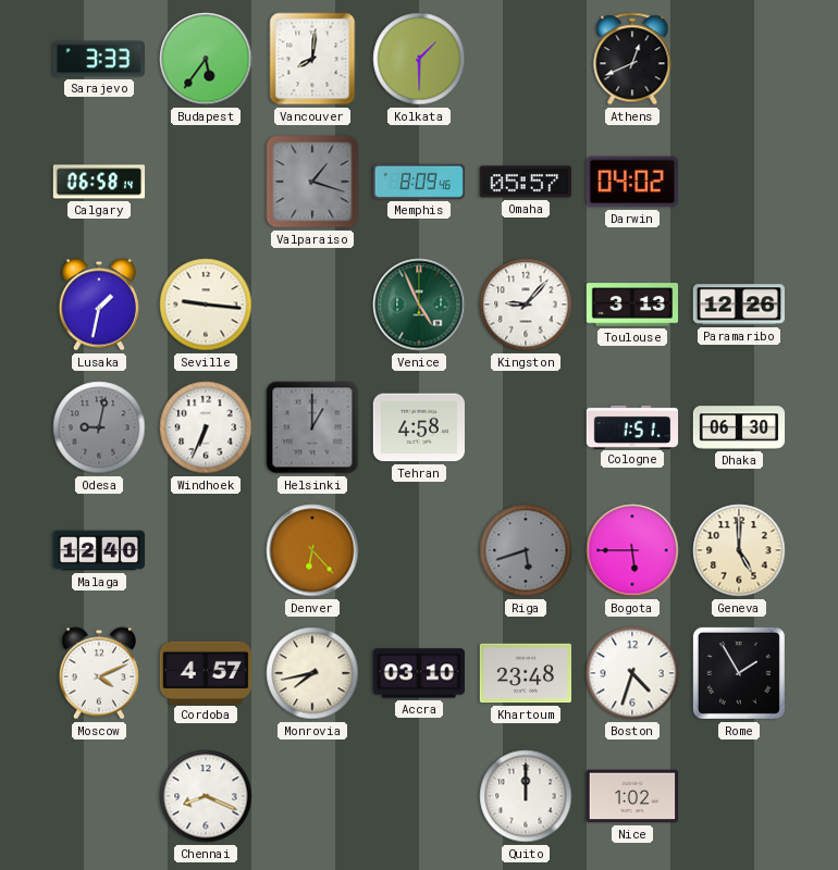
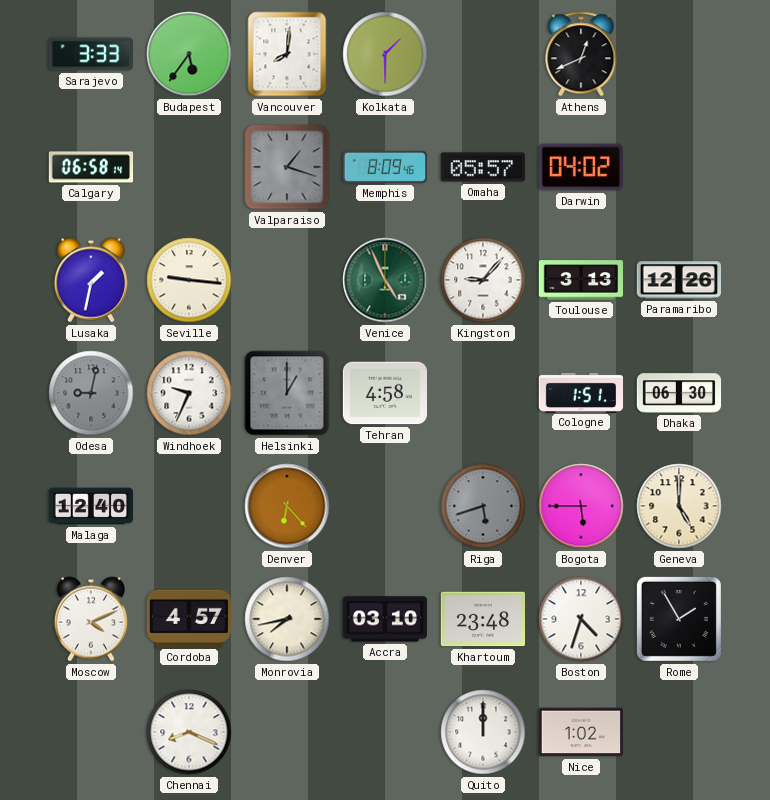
Windhoek: 6:34 -> 9:34
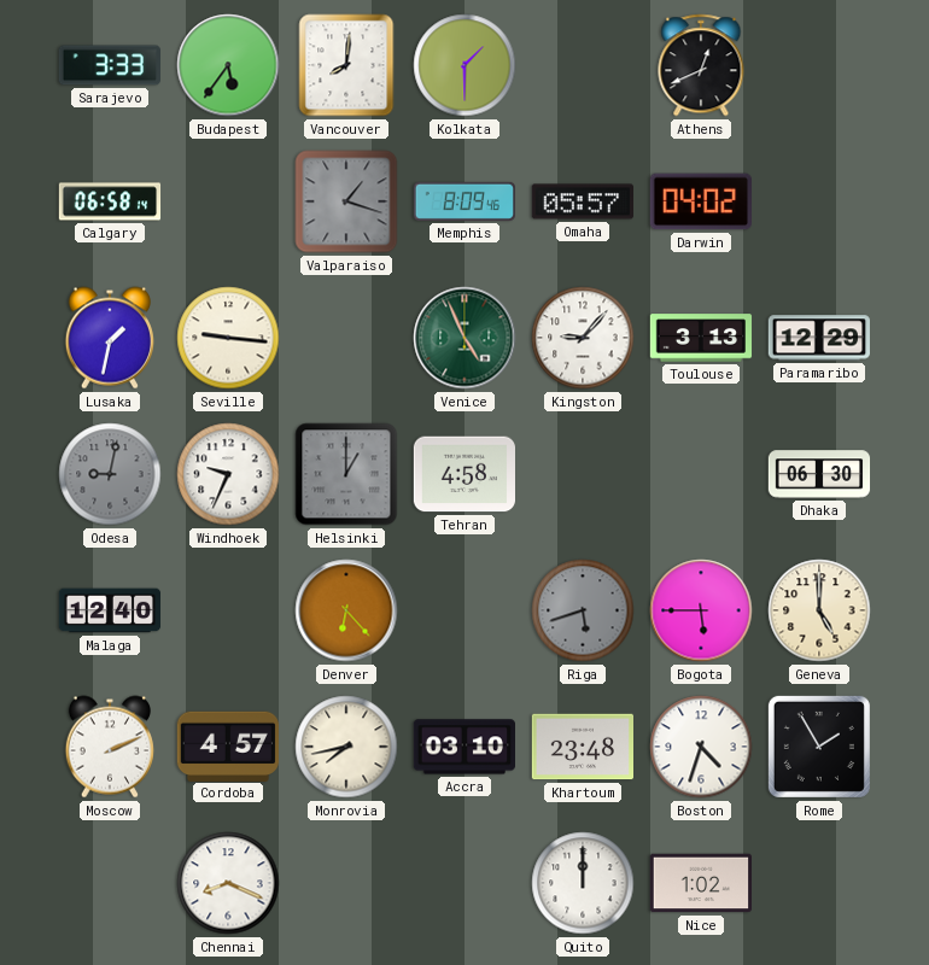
Paramaribo: 12:26 -> 12:29
Cologne: 1:51 -> none
Moscow: 4:11 -> 2:11
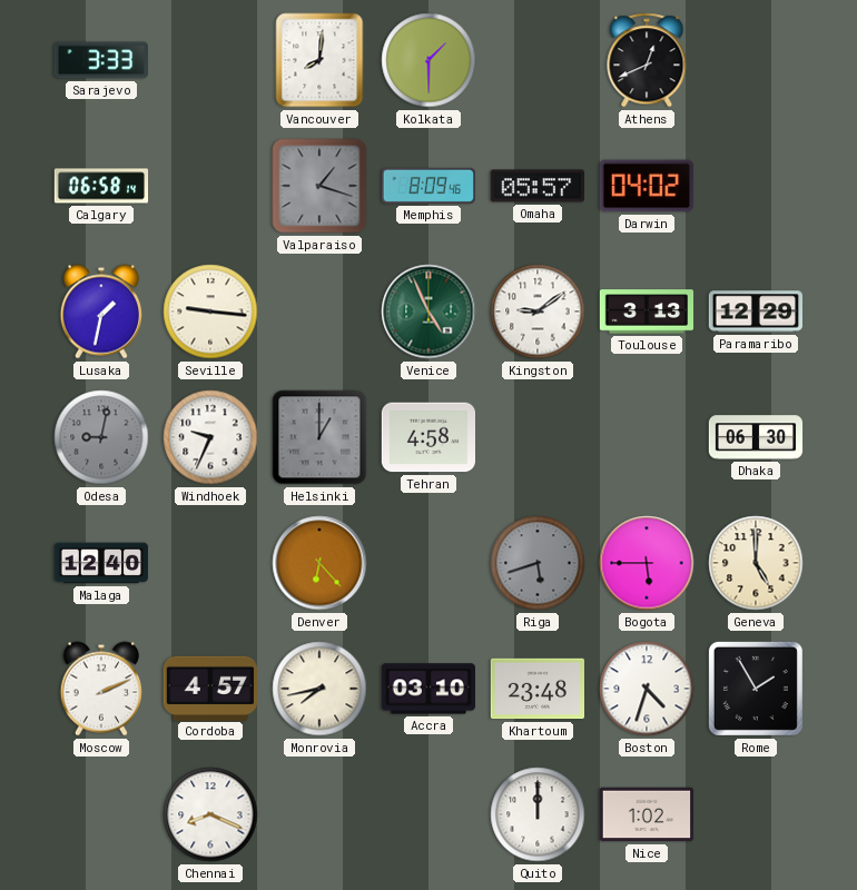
Budapest: 5:36 -> none
Kingston: 9:07 -> 9:09
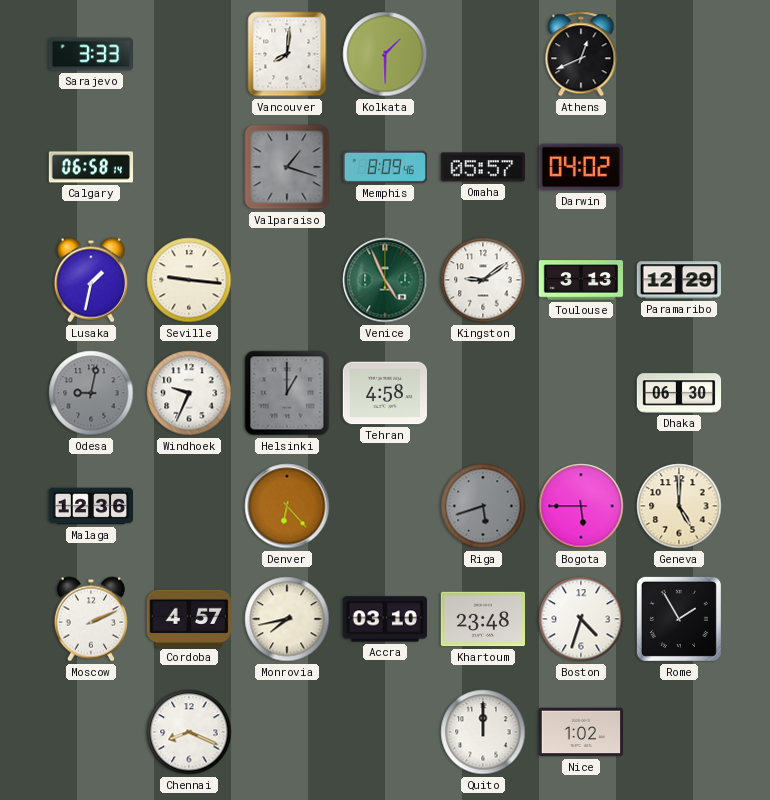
Malaga: 12:40 -> 12:36
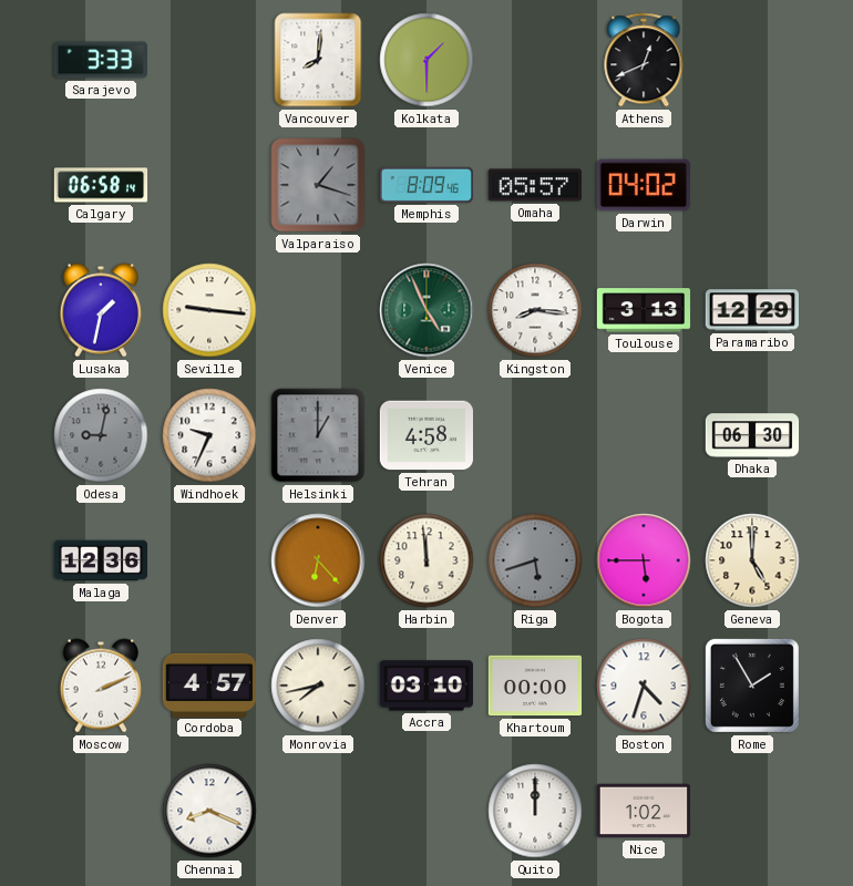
Kingston: 9:09 -> 8:16
Harbin: none -> 11:59
Khartoum: 23:48 -> 00:00
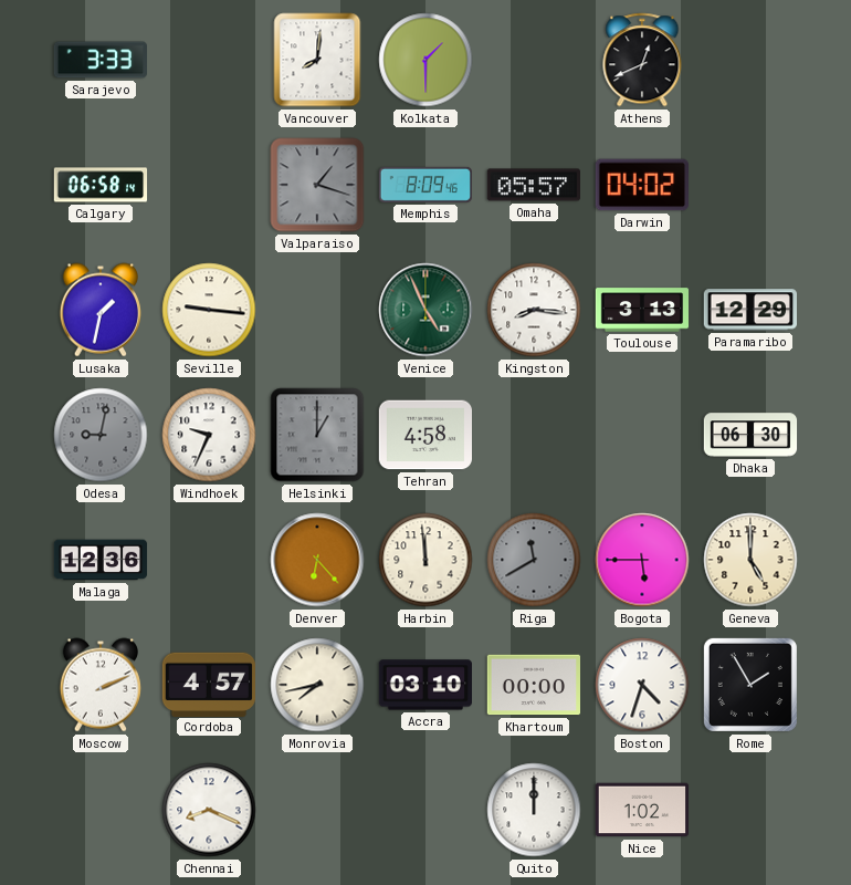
Riga: 5:42 -> 11:40
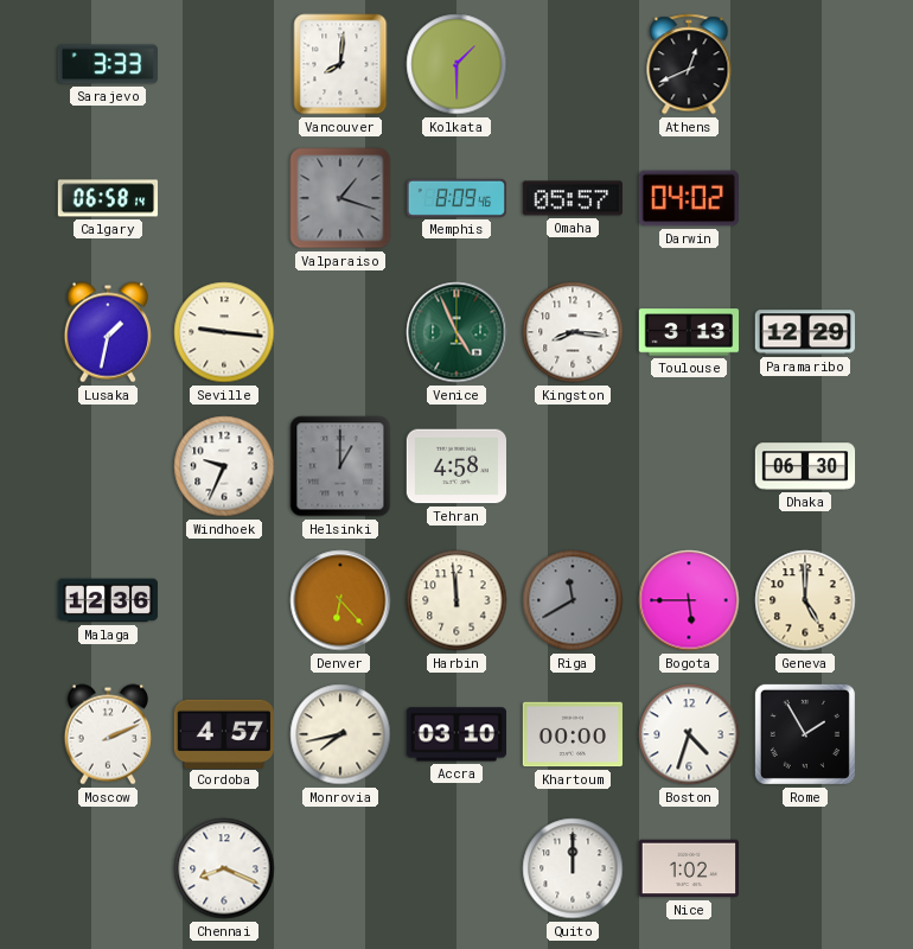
Odesa: 9:02 -> none
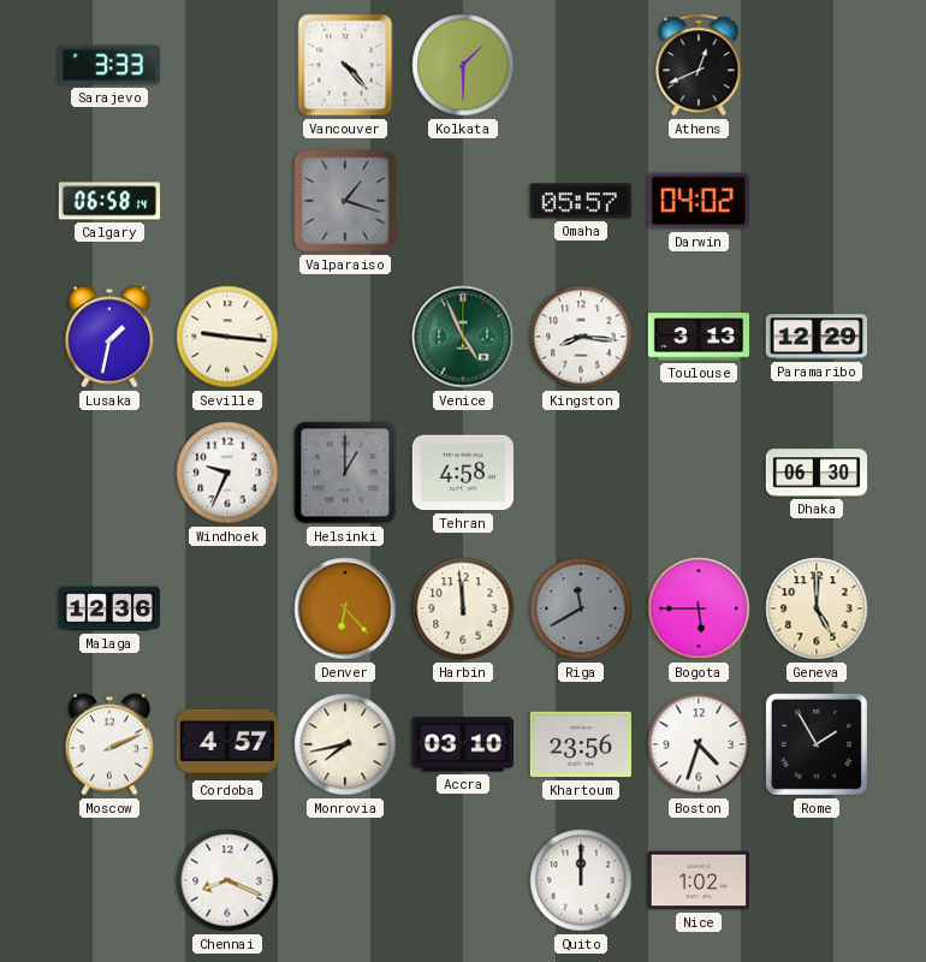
Vancouver: 8:01 -> 4:23
Memphis: 8:09 -> none
Khartoum: 00:00 -> 23:56
